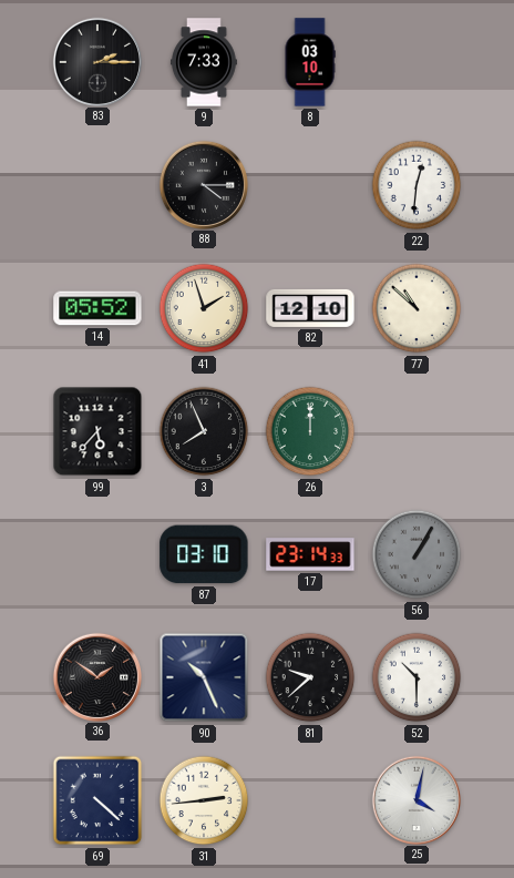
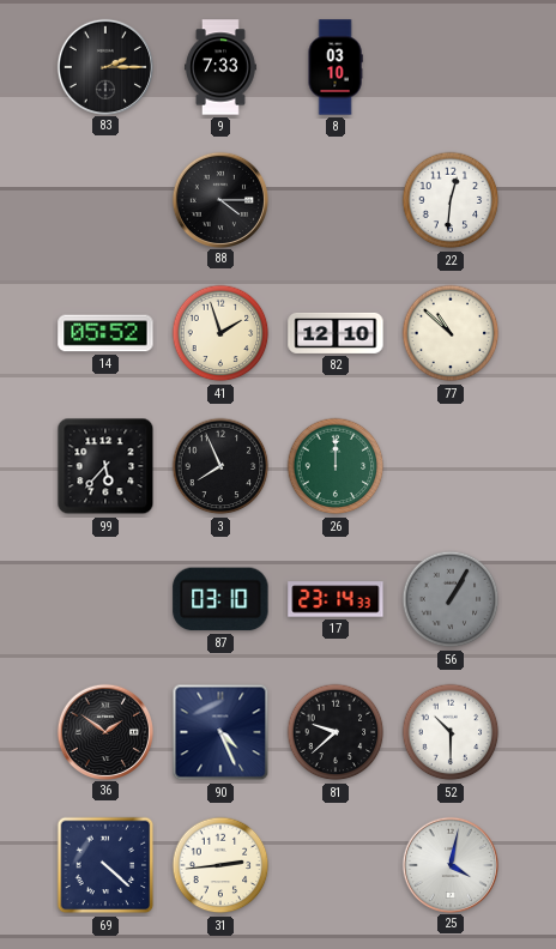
90: 10:26 -> 4:26
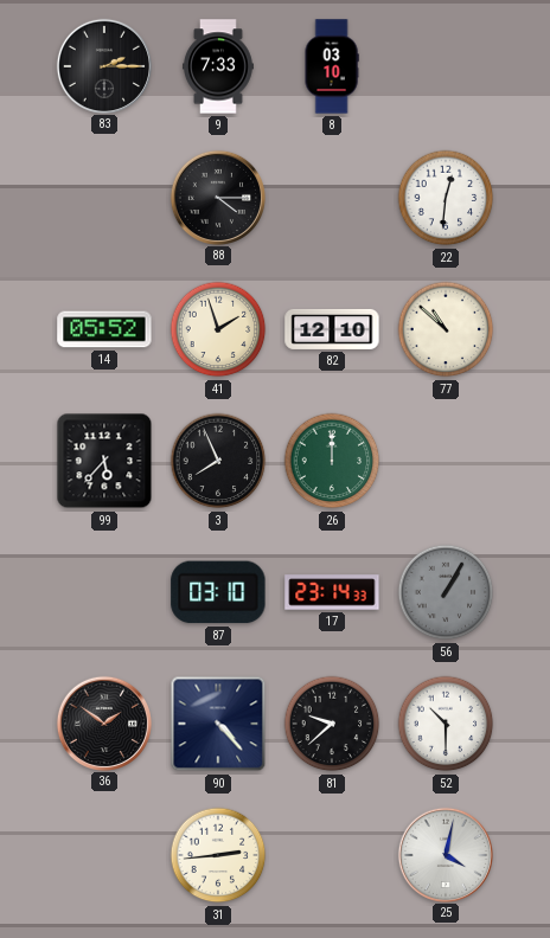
90: 4:26 -> 4:23
69: 4:22 -> none
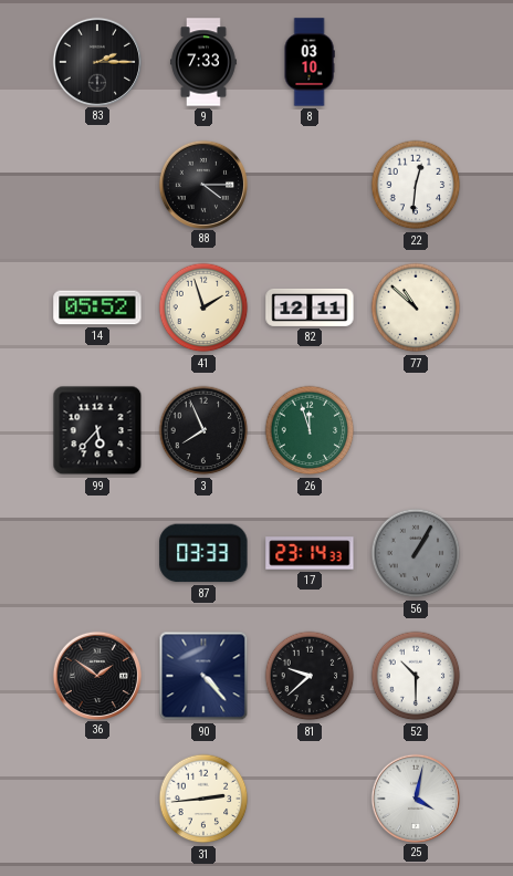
82: 12:10 -> 12:11
26: 12:00 -> 11:57
87: 03:10 -> 03:33
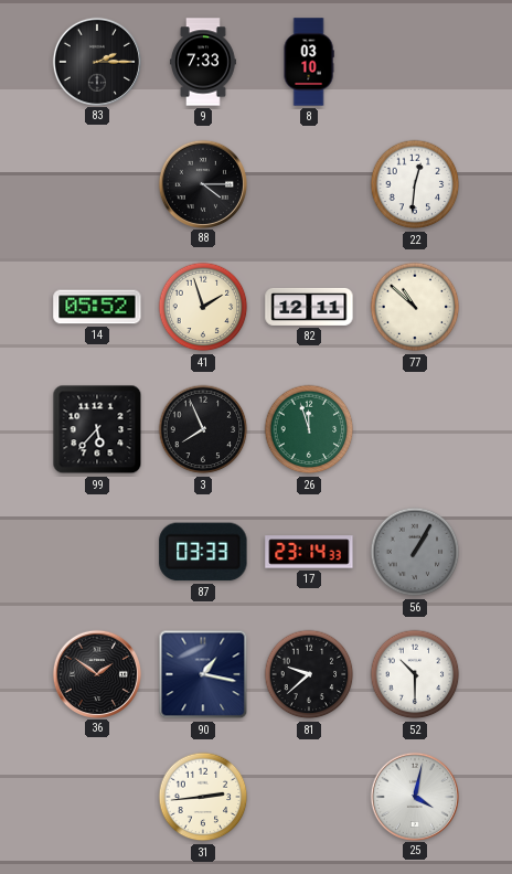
90: 4:23 -> 1:17
